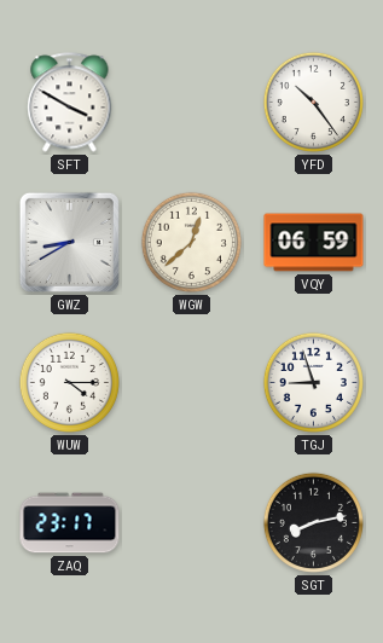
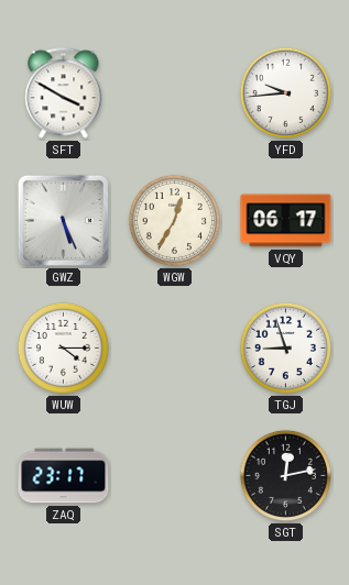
YFD: 10:24 -> 9:44
GWZ: 8:40 -> 5:26
WGW: 12:38 -> 12:35
VQY: 06:59 -> 06:17
SGT: 8:13 -> 12:13
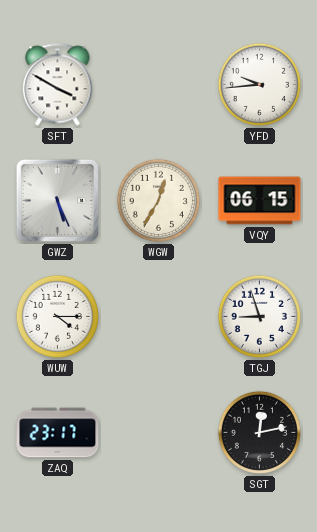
VQY: 06:17 -> 06:15
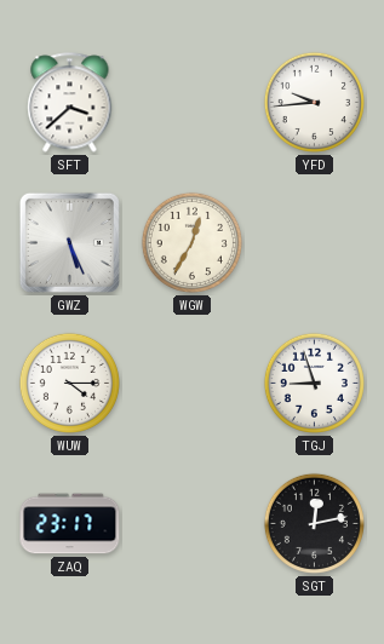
SFT: 3:50 -> 3:38
VQY: 06:15 -> none
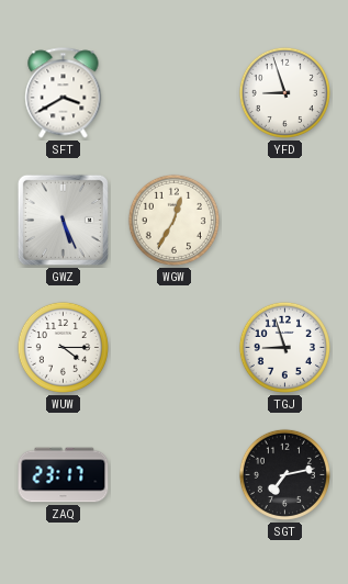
SFT: 3:38 -> 3:40
YFD: 9:44 -> 8:57
SGT: 12:13 -> 7:13
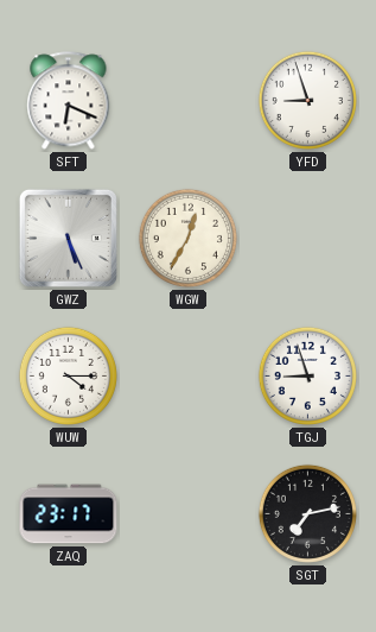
SFT: 3:40 -> 6:19
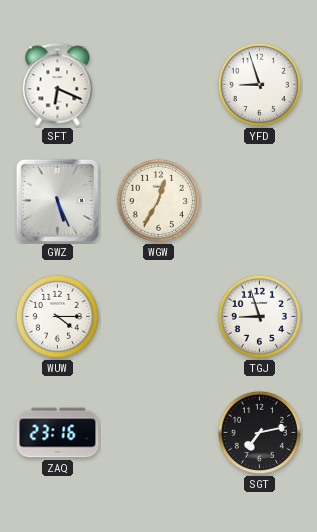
ZAQ: 23:17 -> 23:16
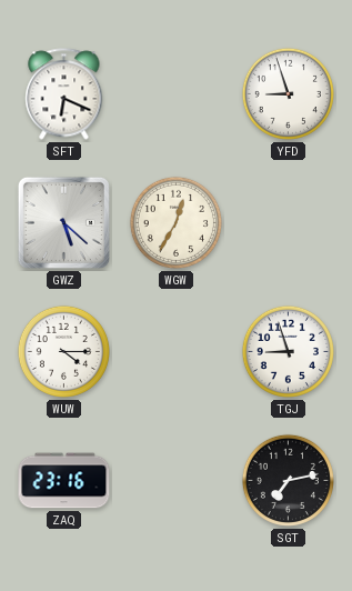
GWZ: 5:26 -> 5:22
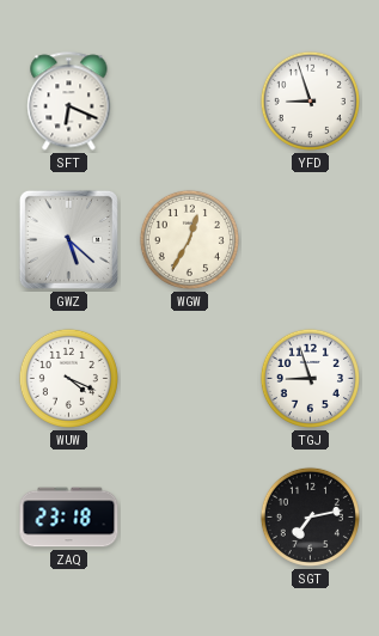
WUW: 4:15 -> 4:19
ZAQ: 23:16 -> 23:18
